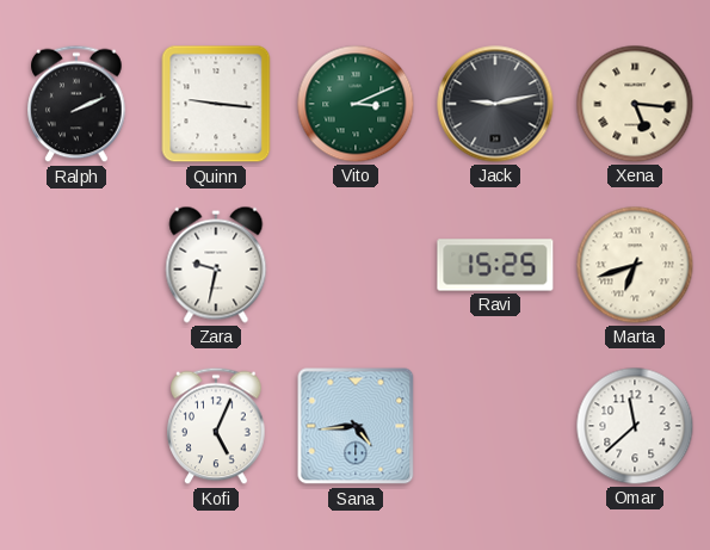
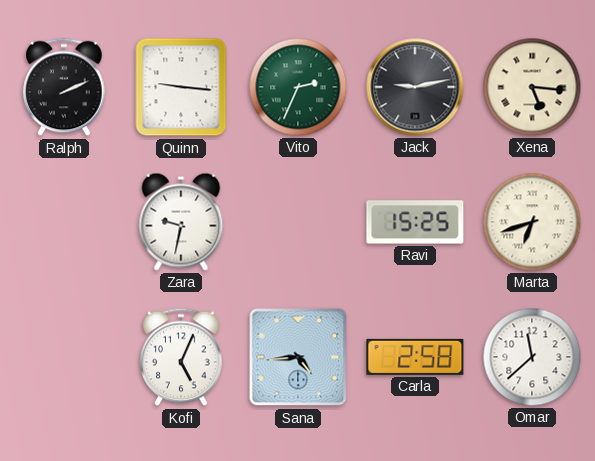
Vito: 3:11 -> 2:34
Carla: none -> 2:58
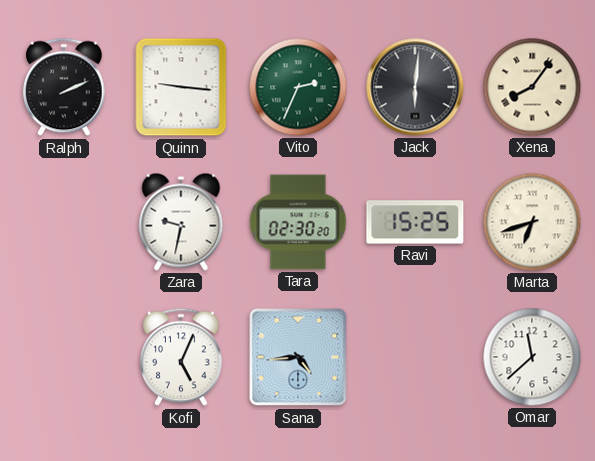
Jack: 9:13 -> 6:01
Xena: 5:16 -> 8:06
Tara: none -> 02:30
Carla: 2:58 -> none
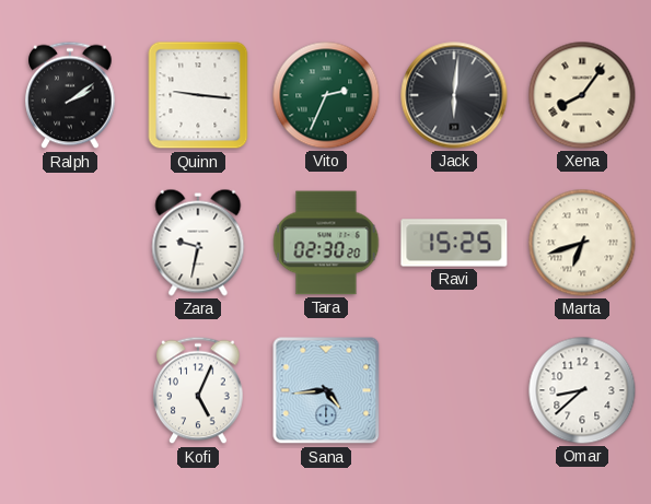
Ralph: 2:11 -> 2:09
Omar: 11:38 -> 8:38
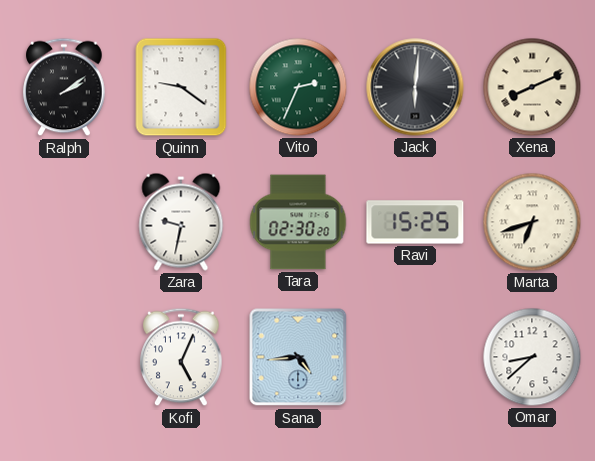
Quinn: 9:16 -> 9:21
Xena: 8:06 -> 8:11
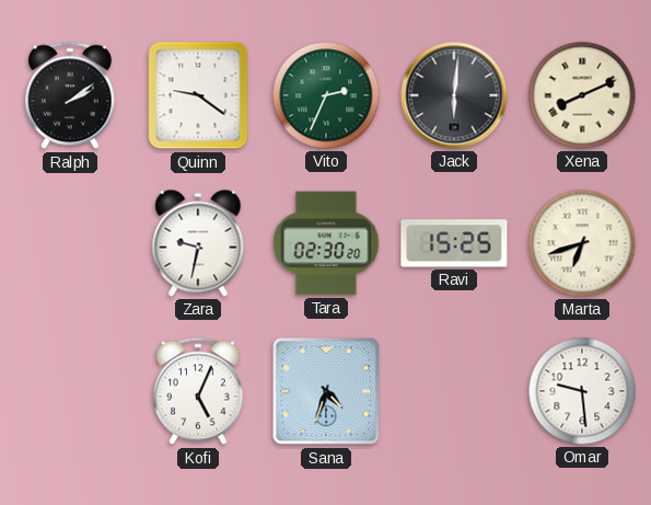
Sana: 4:44 -> 4:33
Omar: 8:38 -> 9:29
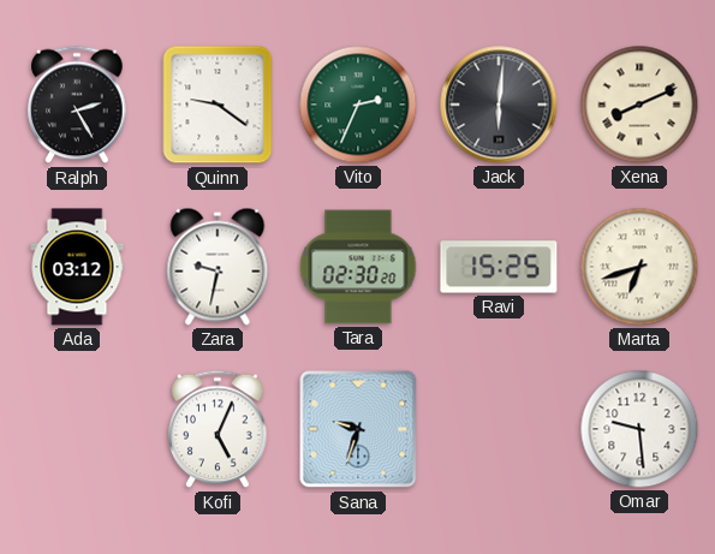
Ralph: 2:09 -> 2:25
Ada: none -> 03:12
Sana: 4:33 -> 9:33
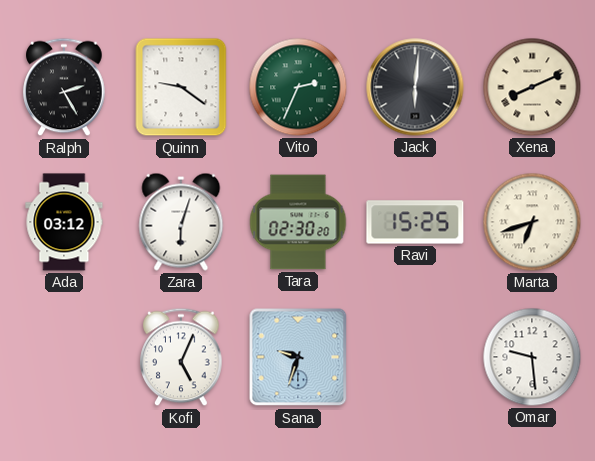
Zara: 9:32 -> 6:03
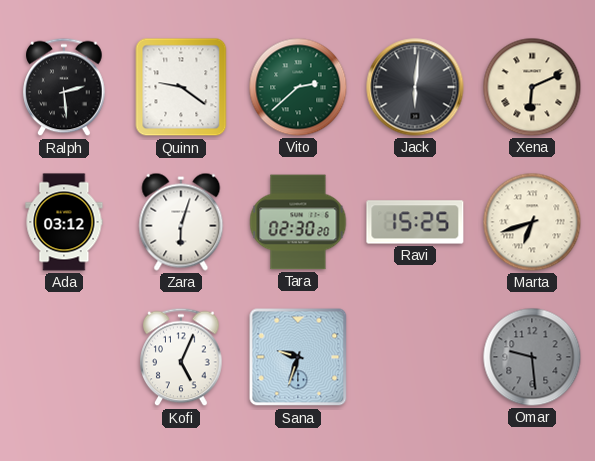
Ralph: 2:25 -> 2:29
Vito: 2:34 -> 2:38
Xena: 8:11 -> 6:11
Omar dial: white -> grey
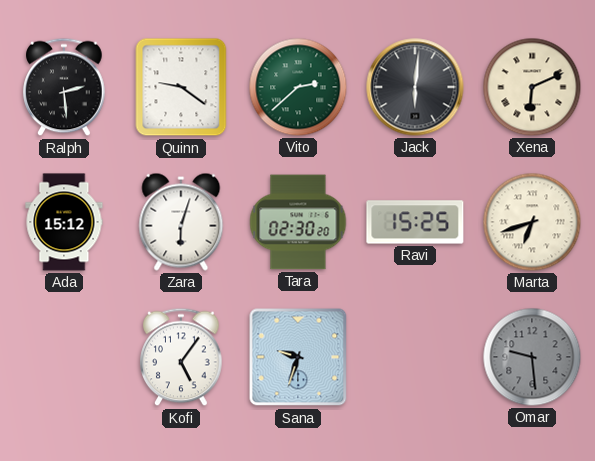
Ada: 03:12 -> 15:12
Kofi: 5:04 -> 5:06
